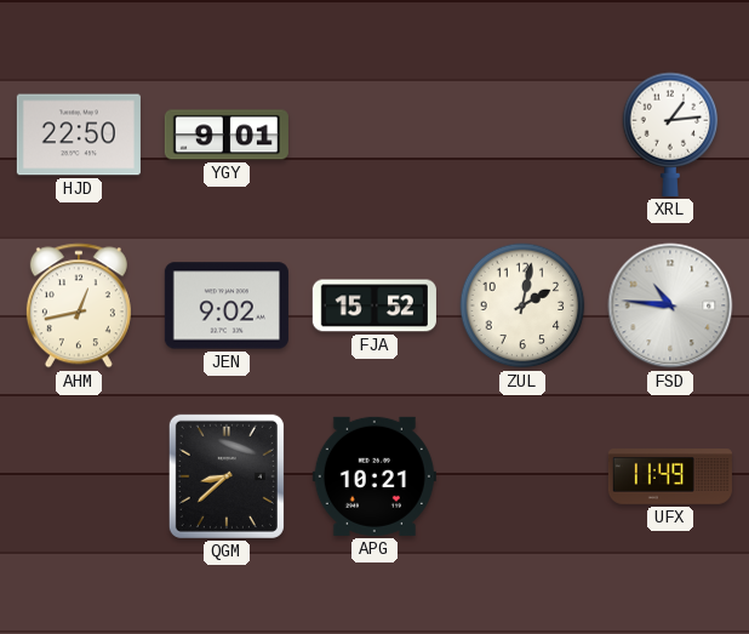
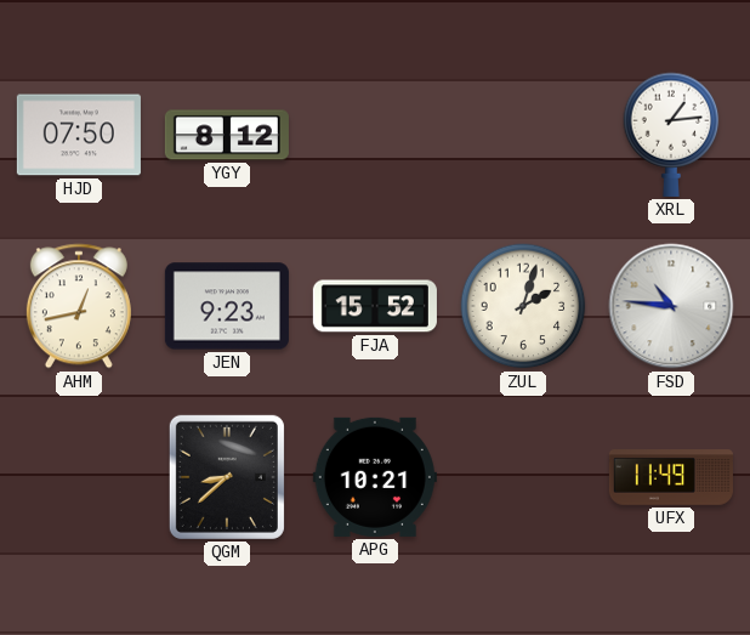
HJD: 22:50 -> 07:50
YGY: 9:01 -> 8:12
JEN: 9:02 -> 9:23
ZUL: 2:02 -> 2:03
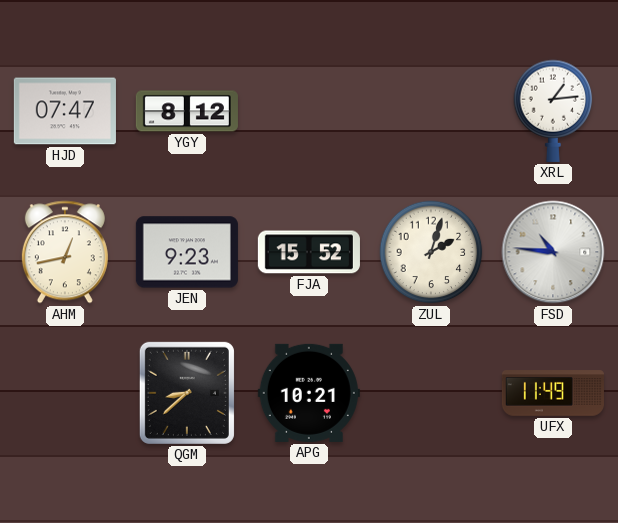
HJD: 07:50 -> 07:47
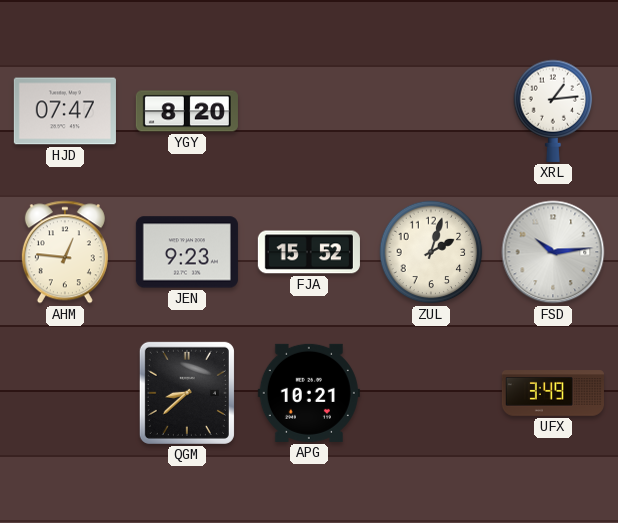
YGY: 8:12 -> 8:20
AHM: 12:43 -> 12:46
FSD: 10:46 -> 10:14
UFX: 11:49 -> 3:49
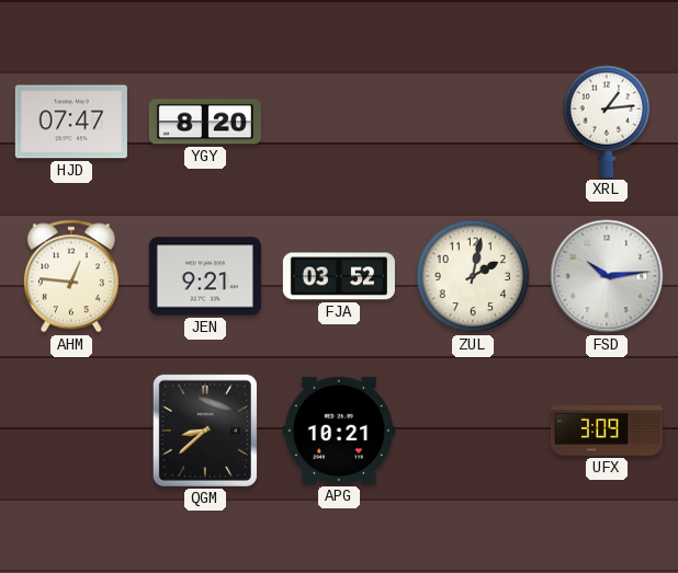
JEN: 9:23 -> 9:21
FJA: 15:52 -> 03:52
ZUL: 2:03 -> 2:02
UFX: 3:49 -> 3:09
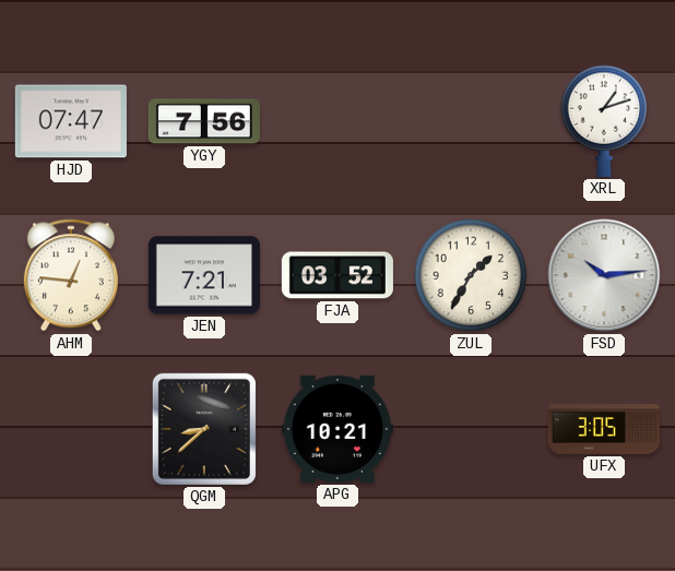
YGY: 8:20 -> 7:56
XRL: 1:14 -> 1:12
JEN: 9:21 -> 7:21
ZUL: 2:02 -> 1:35
UFX: 3:09 -> 3:05
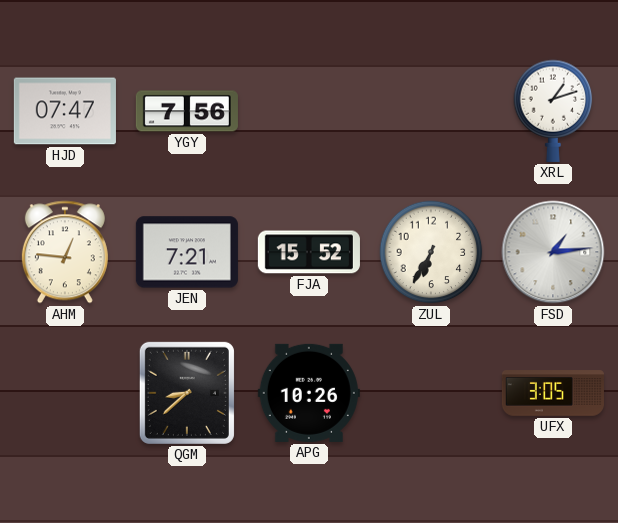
FJA: 03:52 -> 15:52
ZUL: 1:35 -> 6:35
FSD: 10:14 -> 1:14
APG: 10:21 -> 10:26
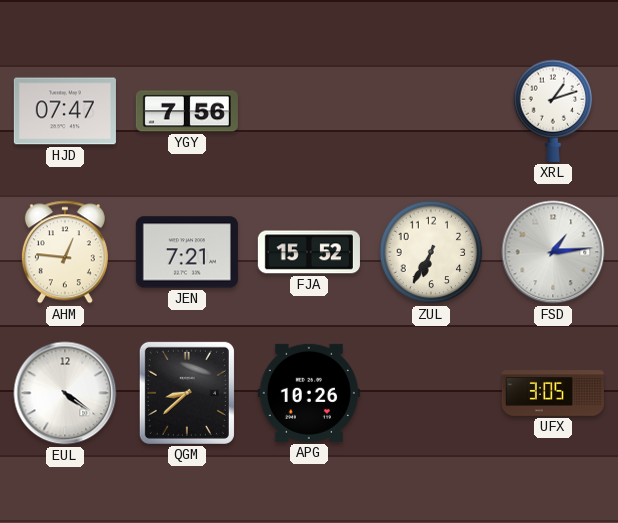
EUL: none -> 4:21
